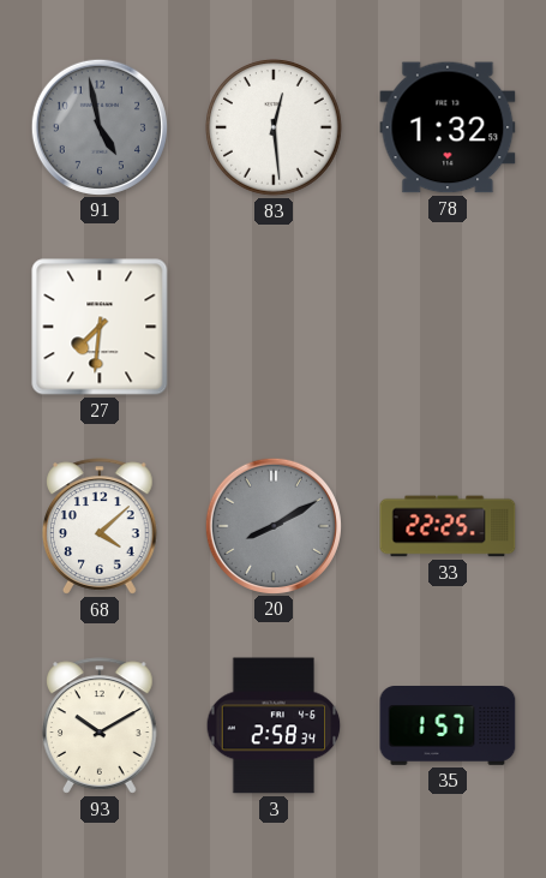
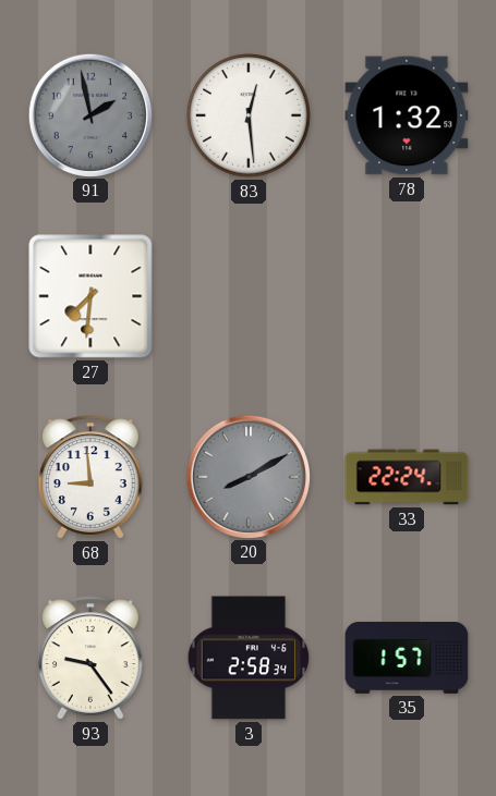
91: 4:58 -> 1:58
68: 4:08 -> 8:59
33: 22:25 -> 22:24
93: 10:10 -> 9:24
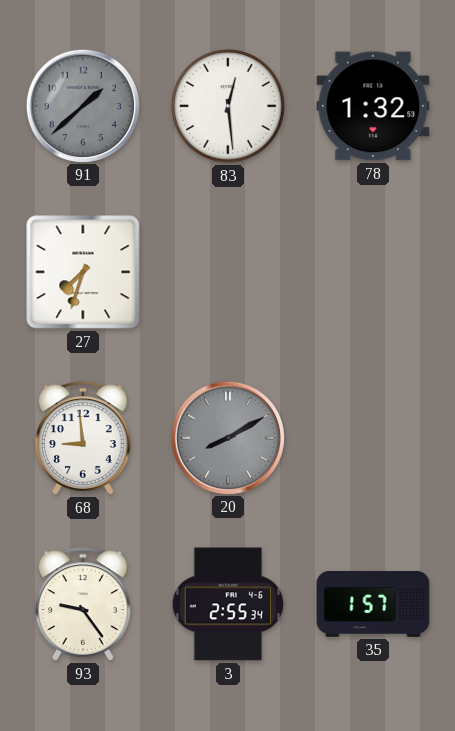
91: 1:58 -> 1:38
27: 7:31 -> 7:33
33: 22:24 -> none
3: 2:58 -> 2:55
